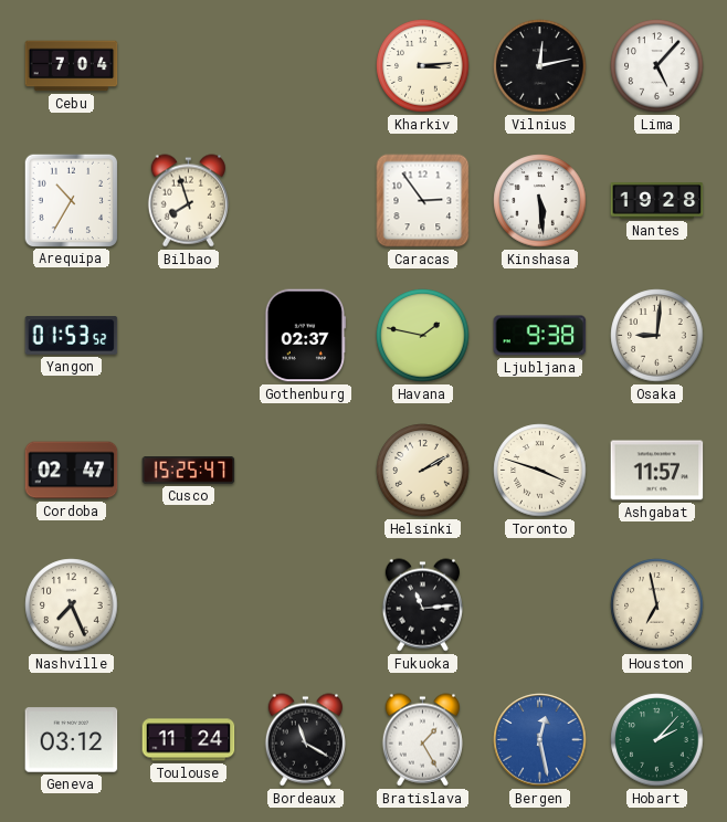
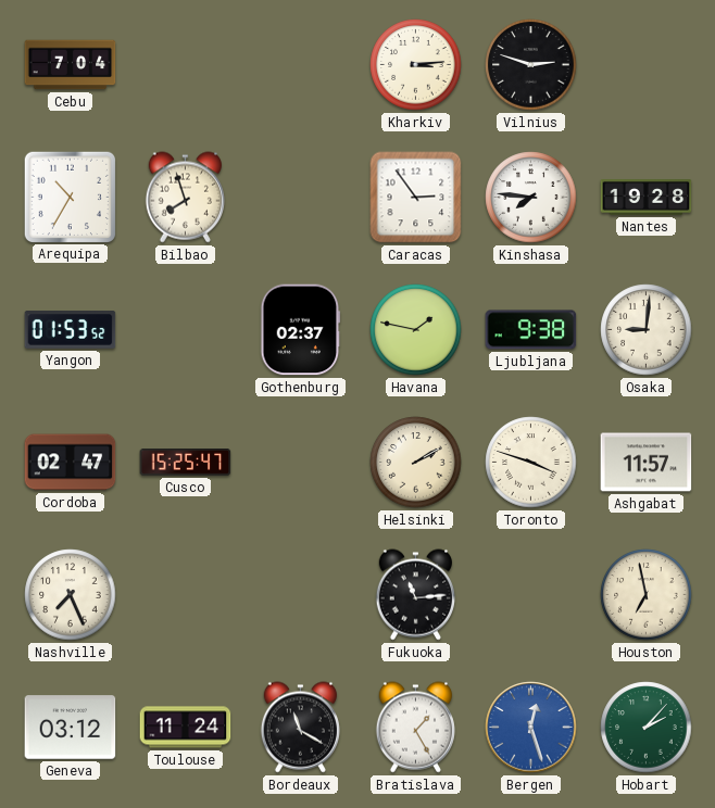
Vilnius: 12:13 -> 2:48
Lima: 5:07 -> none
Kinshasa: 5:29 -> 7:46
Bergen: 12:28 -> 12:27
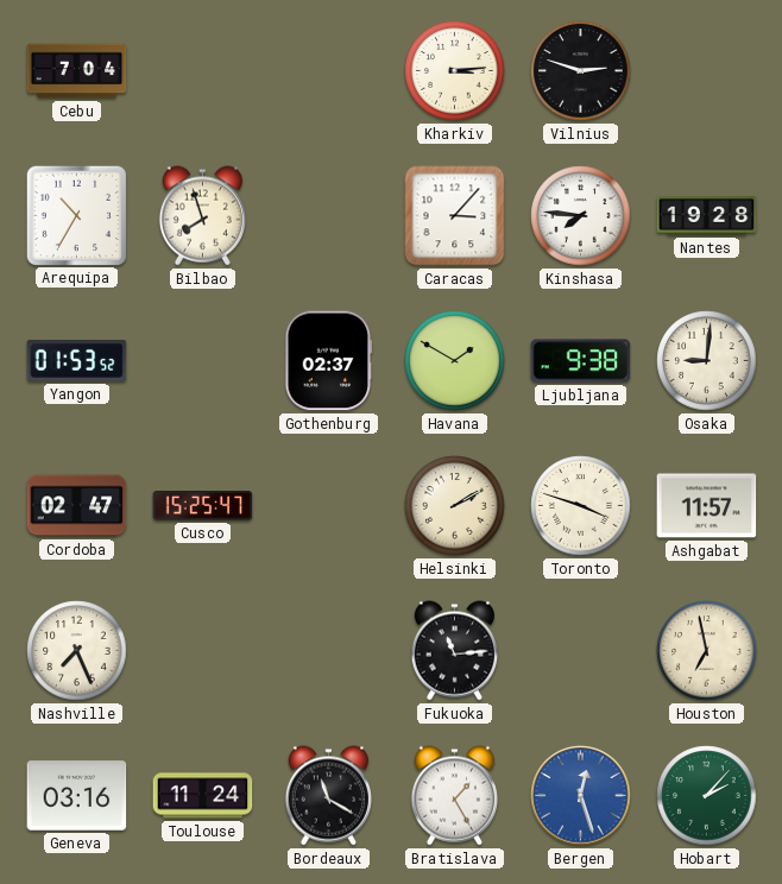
Caracas: 2:54 -> 3:07
Havana: 1:47 -> 1:50
Geneva: 03:12 -> 03:16
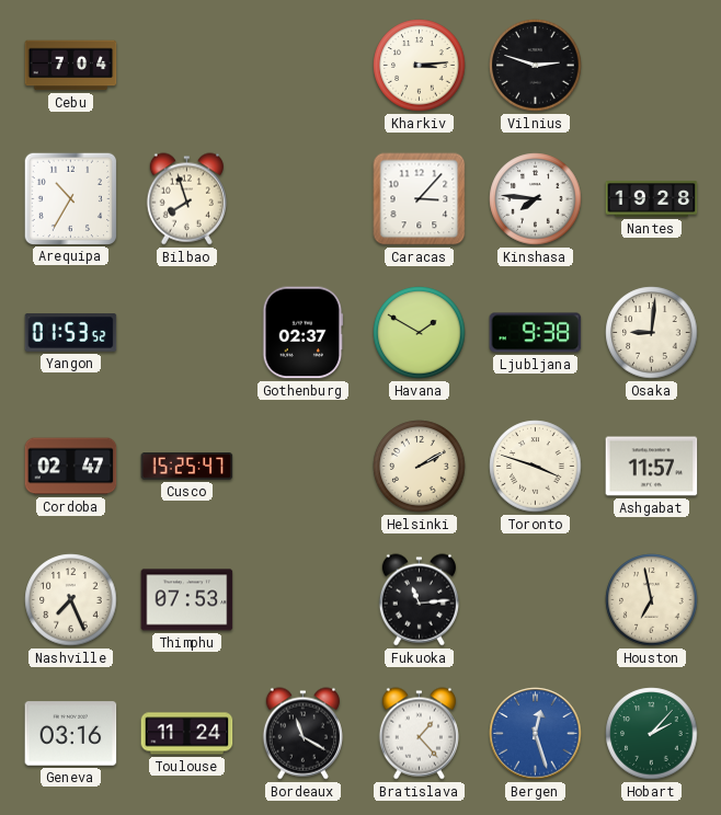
Thimphu: none -> 07:53
Bratislava: 1:25 -> 1:23
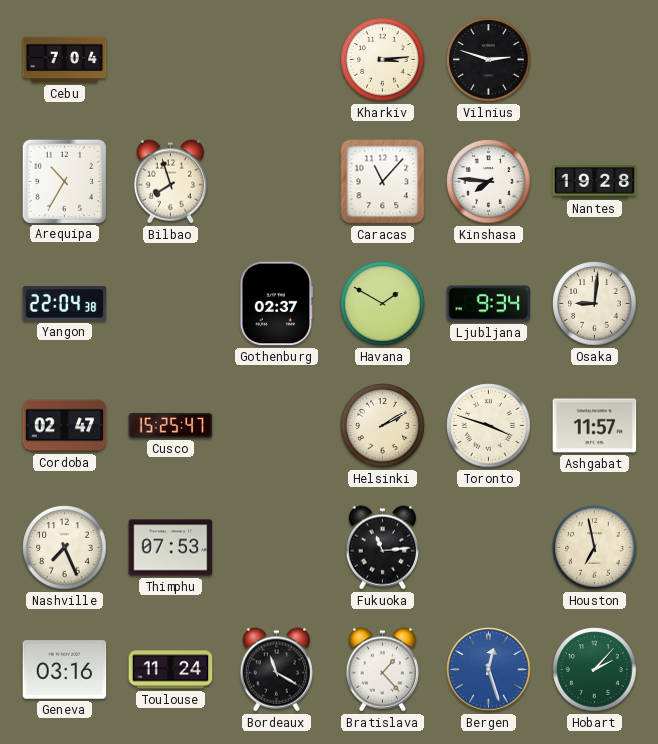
Caracas: 3:07 -> 11:07
Yangon: 01:53 -> 22:04
Ljubljana: 9:38 -> 9:34
